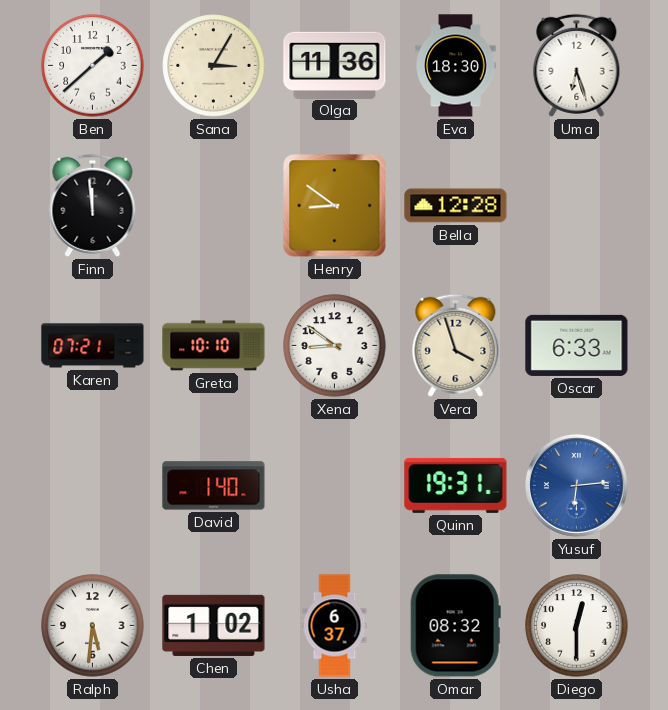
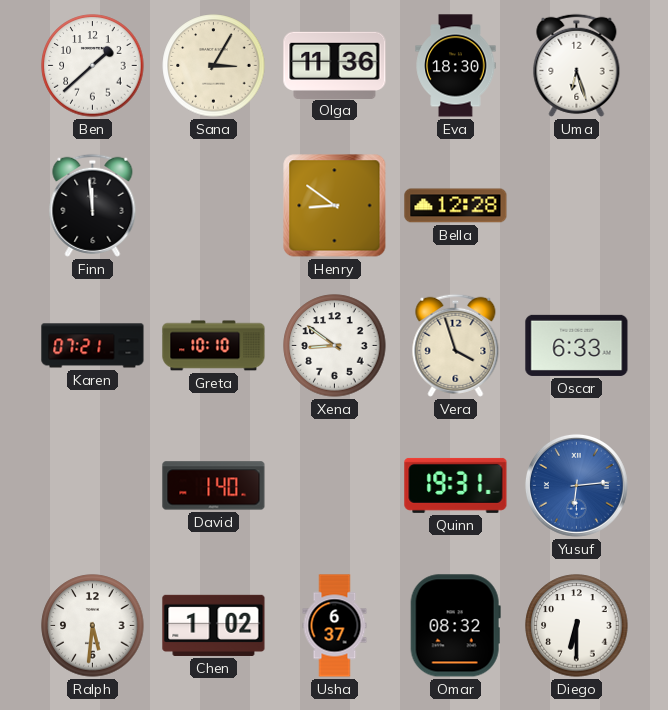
Diego: 12:30 -> 6:30
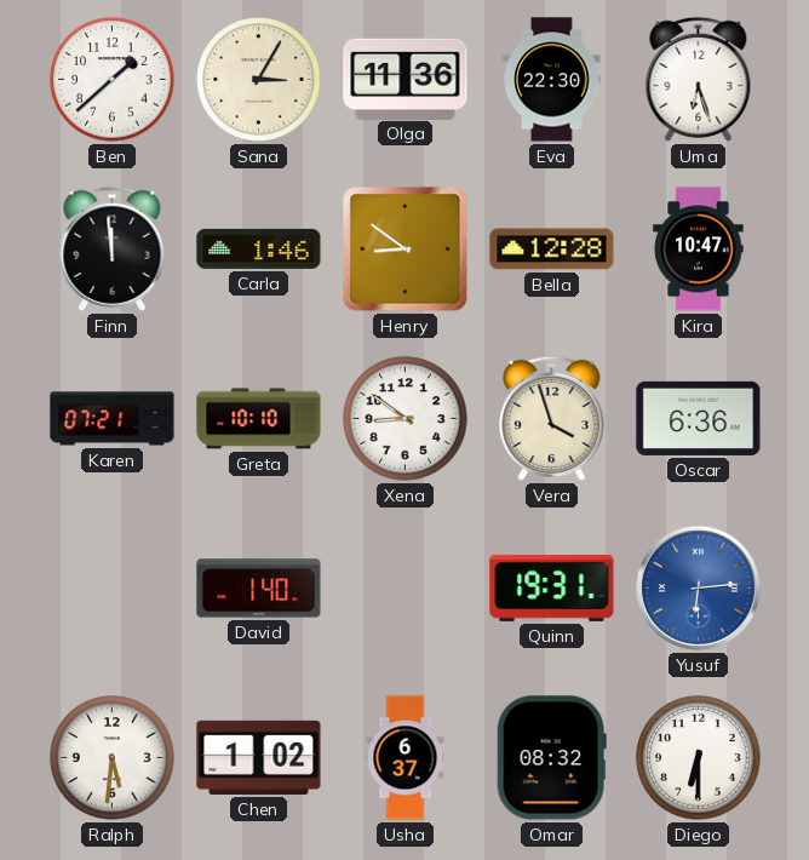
Eva: 18:30 -> 22:30
Carla: none -> 1:46
Kira: none -> 10:47
Oscar: 6:33 -> 6:36
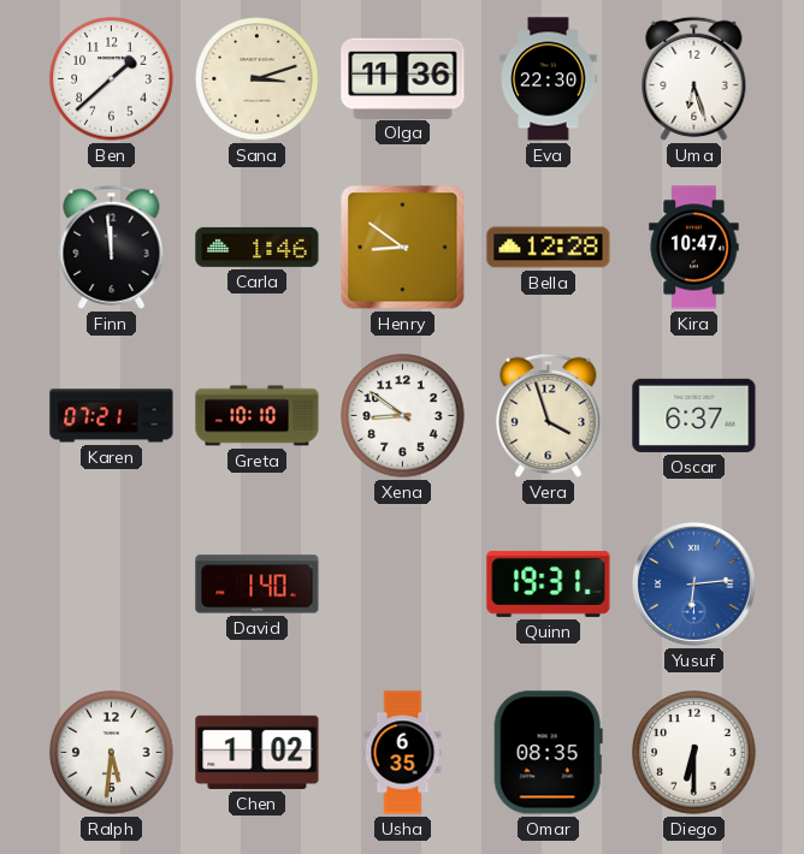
Sana: 3:05 -> 3:12
Oscar: 6:36 -> 6:37
Usha: 6:37 -> 6:35
Omar: 08:32 -> 08:35
